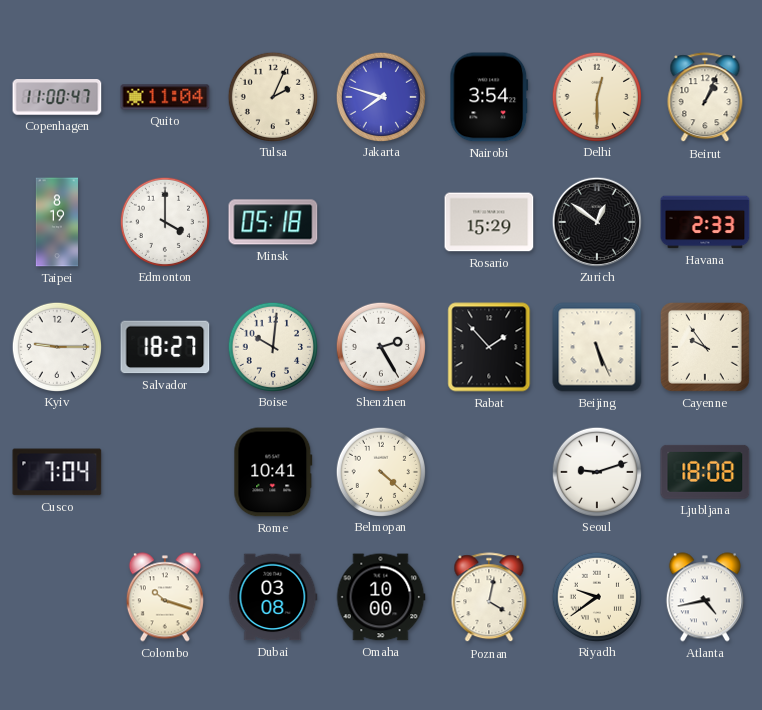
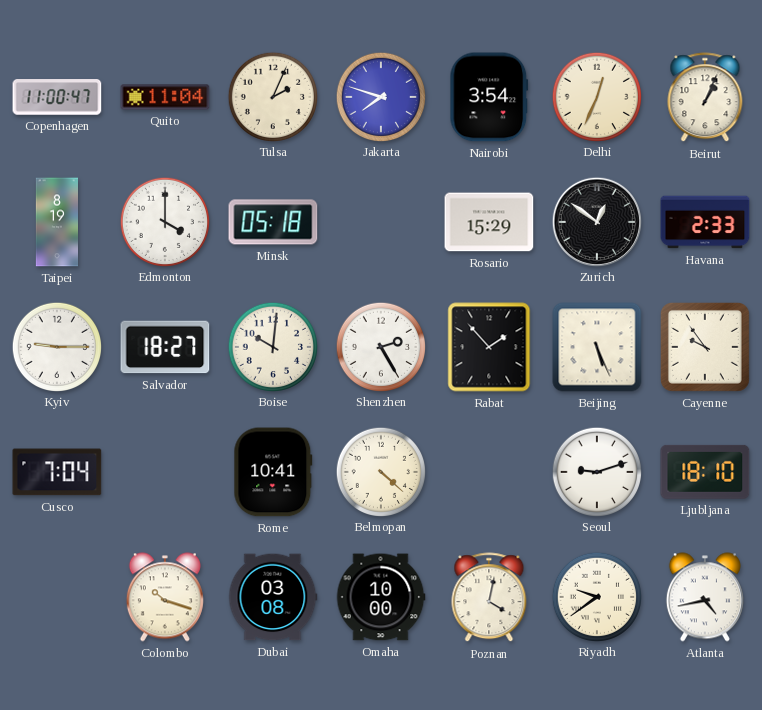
Delhi: 12:30 -> 12:34
Ljubljana: 18:08 -> 18:10
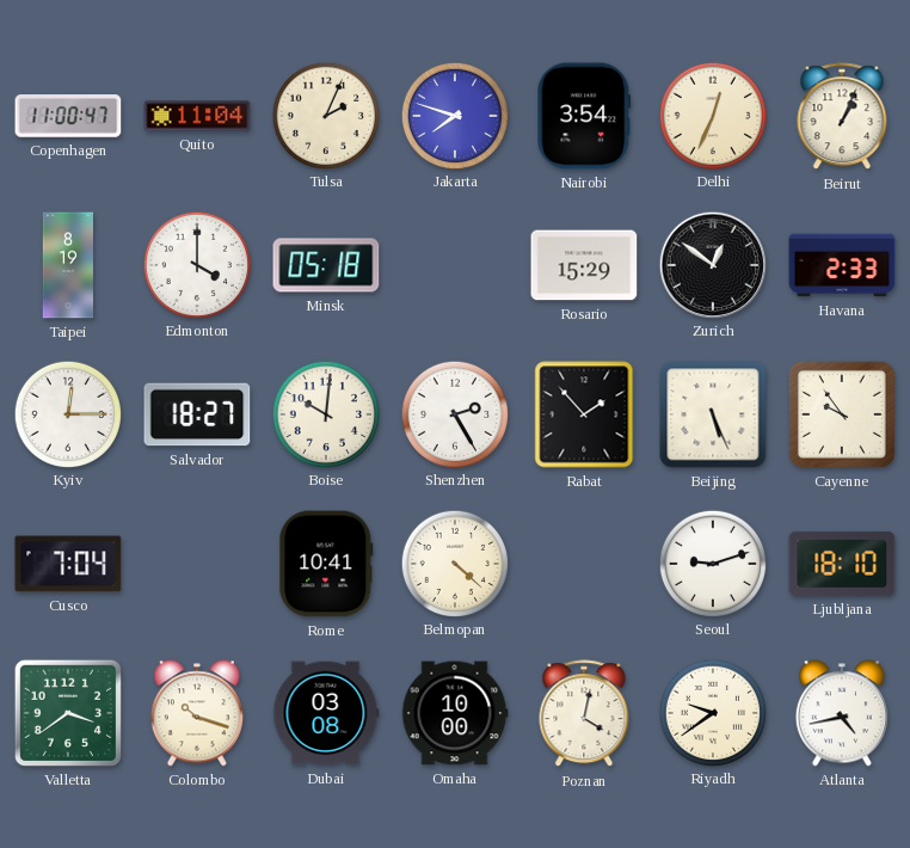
Kyiv: 9:15 -> 12:15
Valletta: none -> 3:39
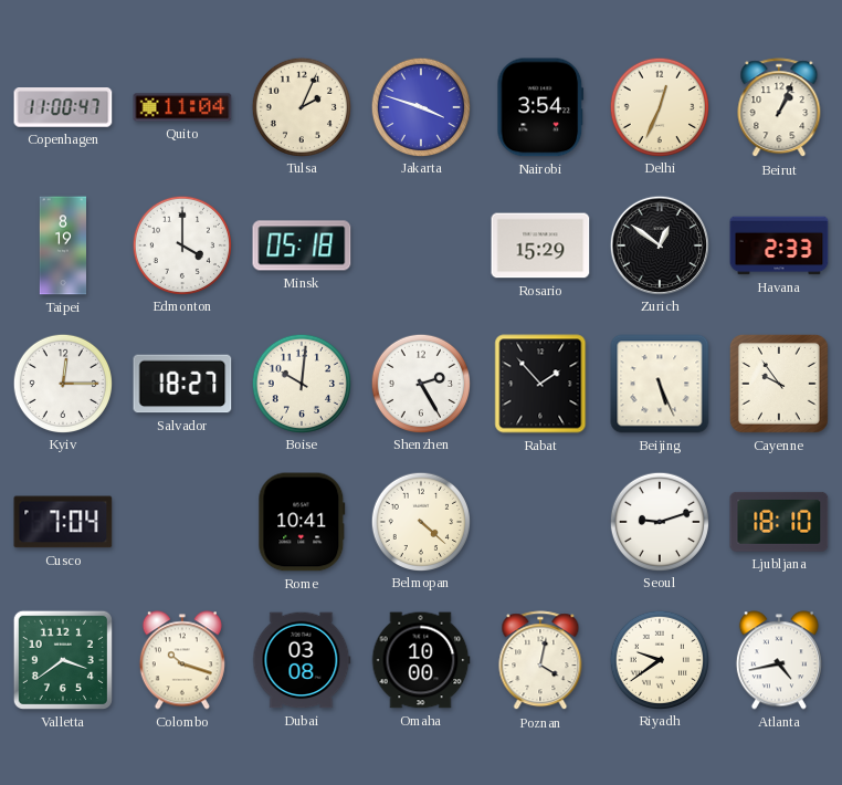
Jakarta: 7:48 -> 3:48
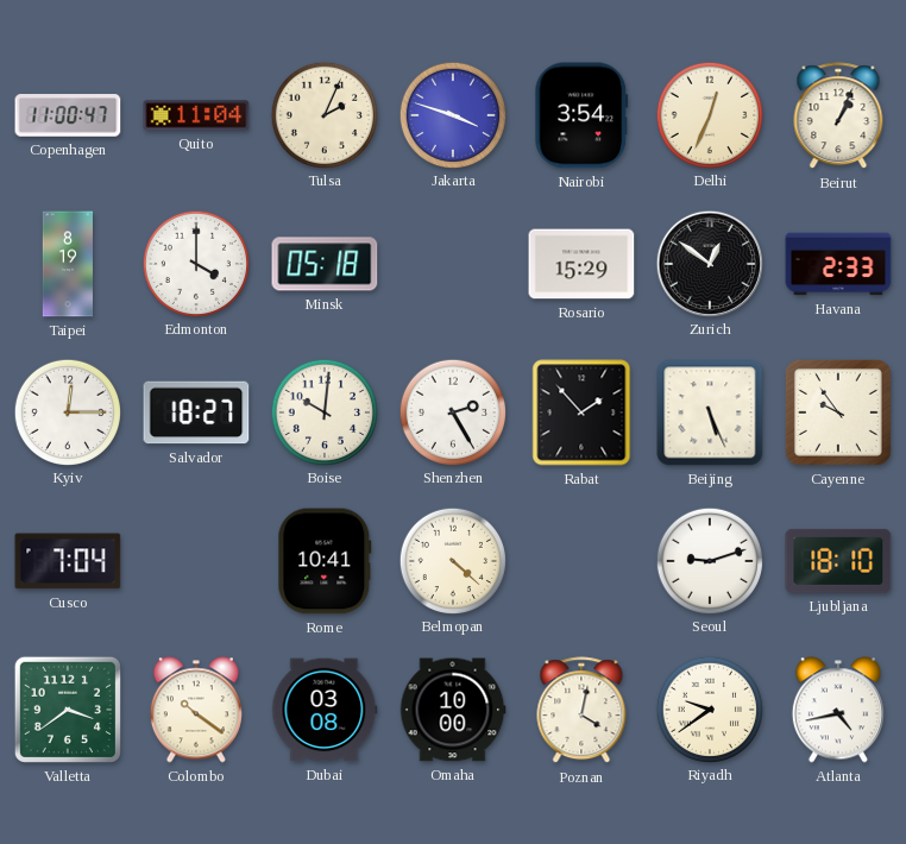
Colombo: 10:18 -> 10:21
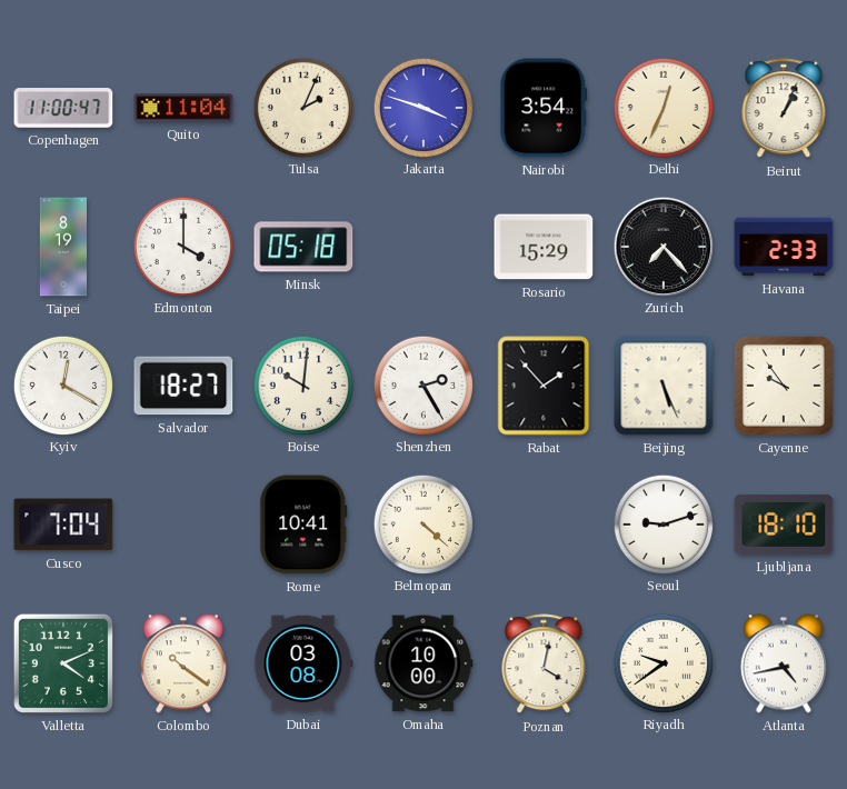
Zurich: 12:51 -> 7:23
Kyiv: 12:15 -> 12:20
Valletta: 3:39 -> 4:11
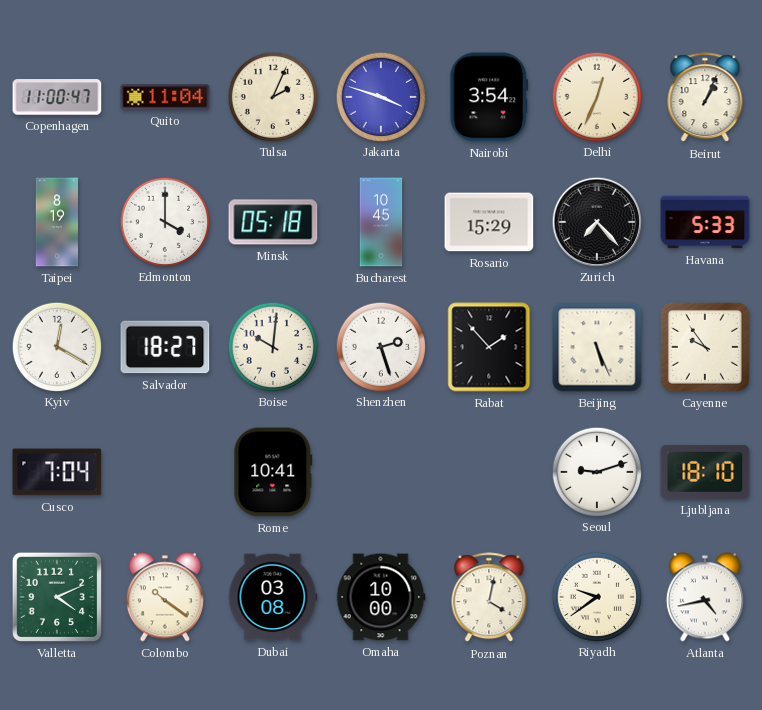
Bucharest: none -> 10:45
Havana: 2:33 -> 5:33
Shenzhen: 2:25 -> 2:27
Belmopan: 4:22 -> none
